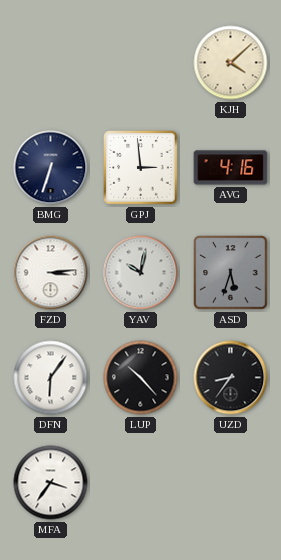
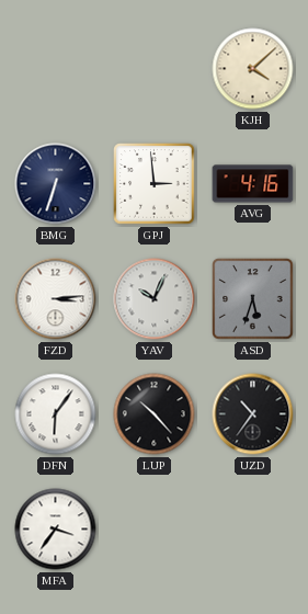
YAV: 10:02 -> 10:04
UZD: 8:36 -> 10:36
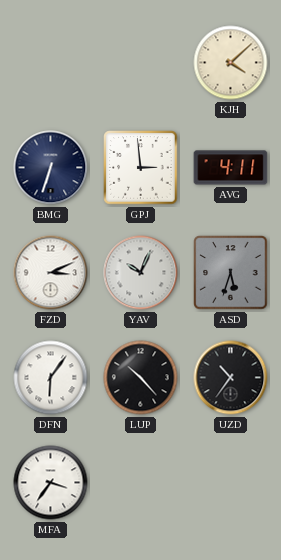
AVG: 4:16 -> 4:11
FZD: 3:14 -> 3:11
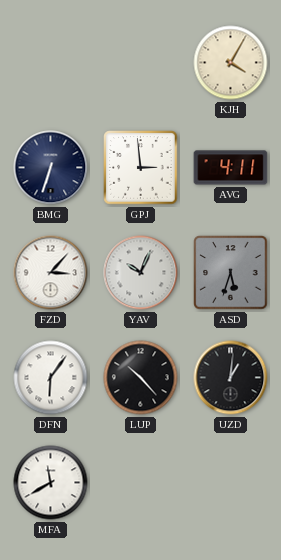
KJH: 4:08 -> 4:05
FZD: 3:11 -> 3:07
UZD: 10:36 -> 1:01
MFA: 3:36 -> 11:40
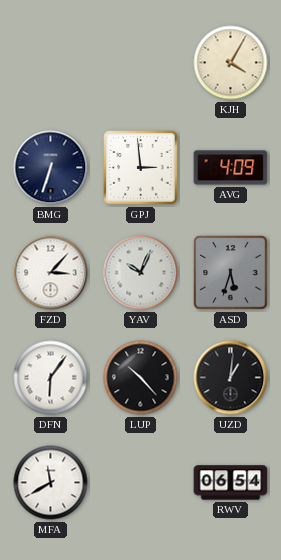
AVG: 4:11 -> 4:09
RWV: none -> 06:54
